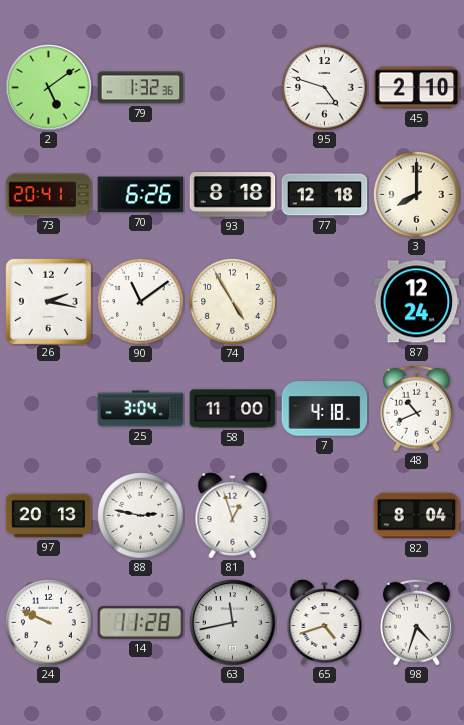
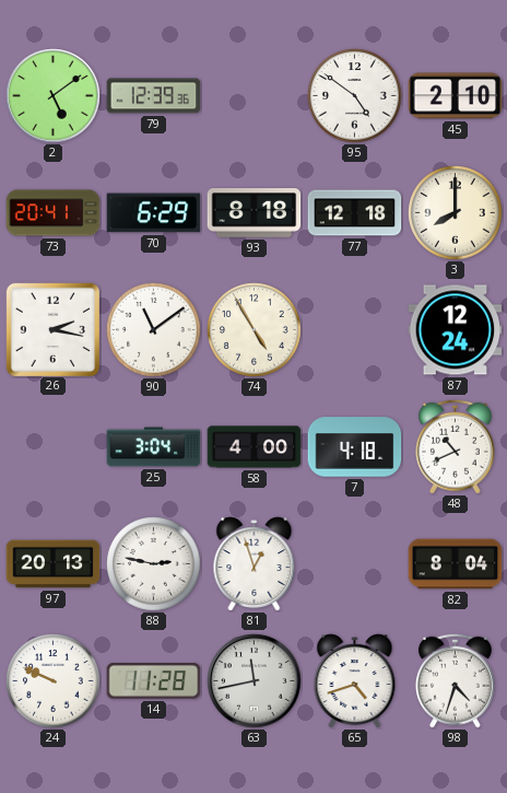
79: 1:32 -> 12:39
95: 4:48 -> 4:51
70: 6:26 -> 6:29
58: 11:00 -> 4:00
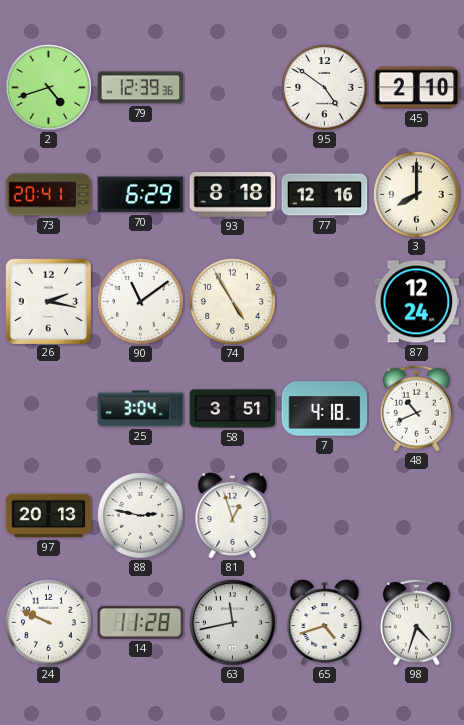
2: 5:09 -> 4:42
77: 12:18 -> 12:16
58: 4:00 -> 3:51
82: 8:04 -> none
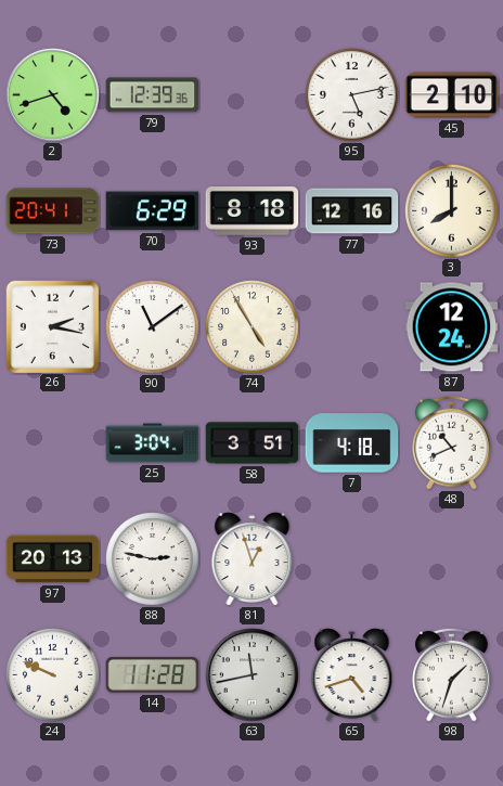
95: 4:51 -> 5:13
98: 4:33 -> 1:33
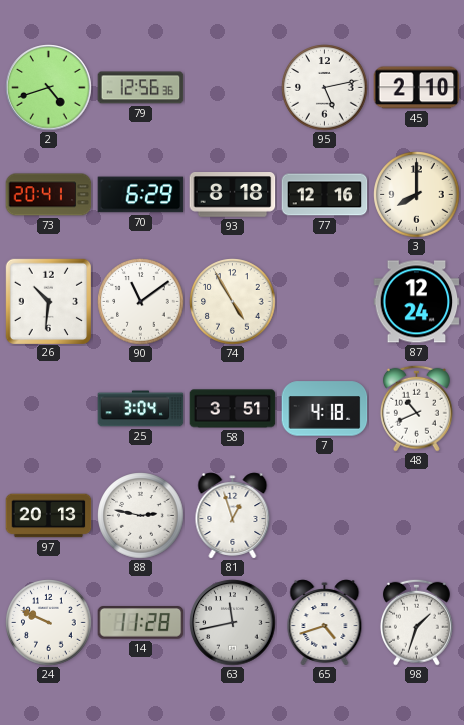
79: 12:39 -> 12:56
26: 2:17 -> 10:31
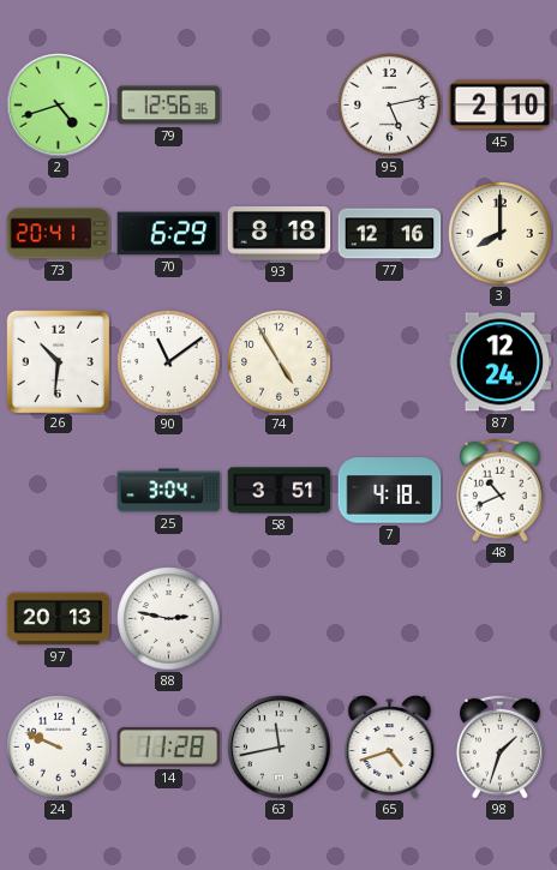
81: 12:57 -> none
